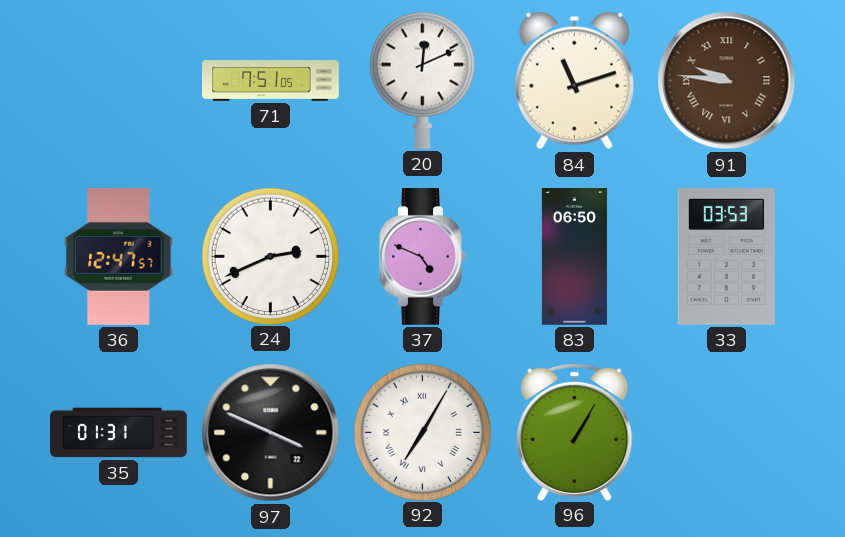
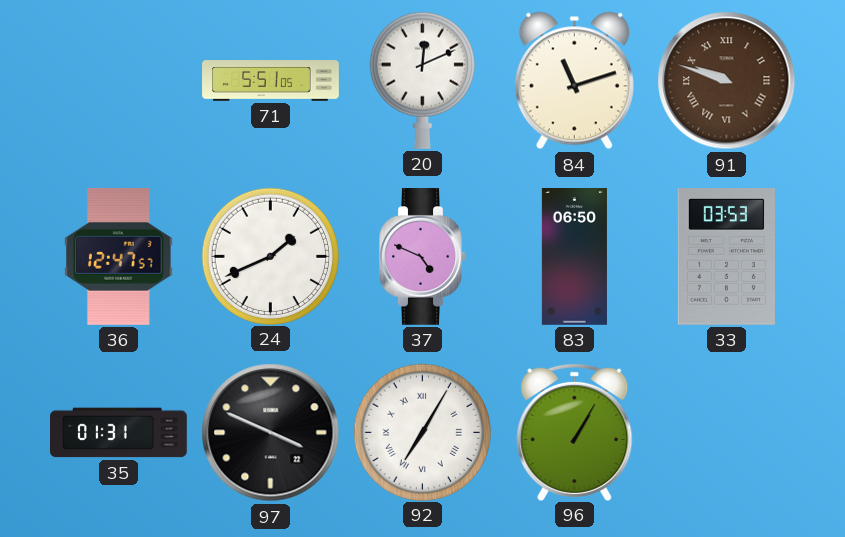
71: 7:51 -> 5:51
91: 9:46 -> 9:48
24: 2:41 -> 1:41
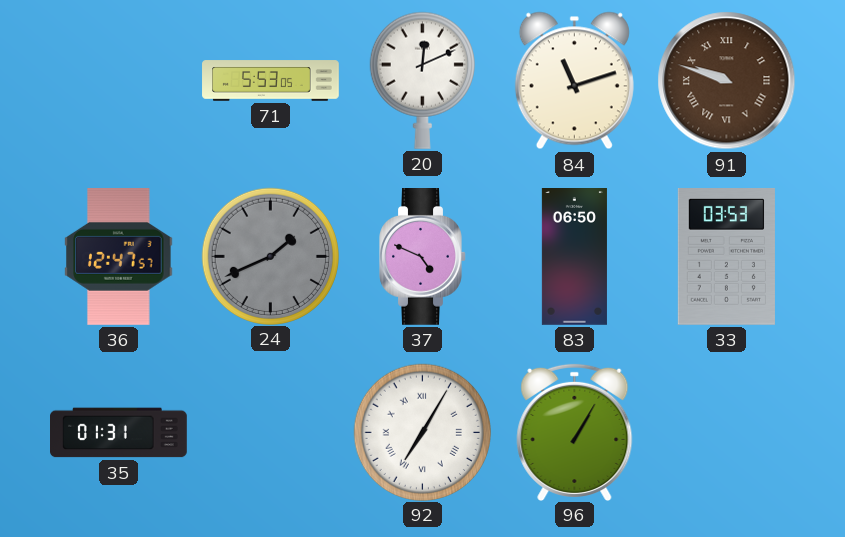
71: 5:51 -> 5:53
24 dial: white -> grey
97: 3:49 -> none
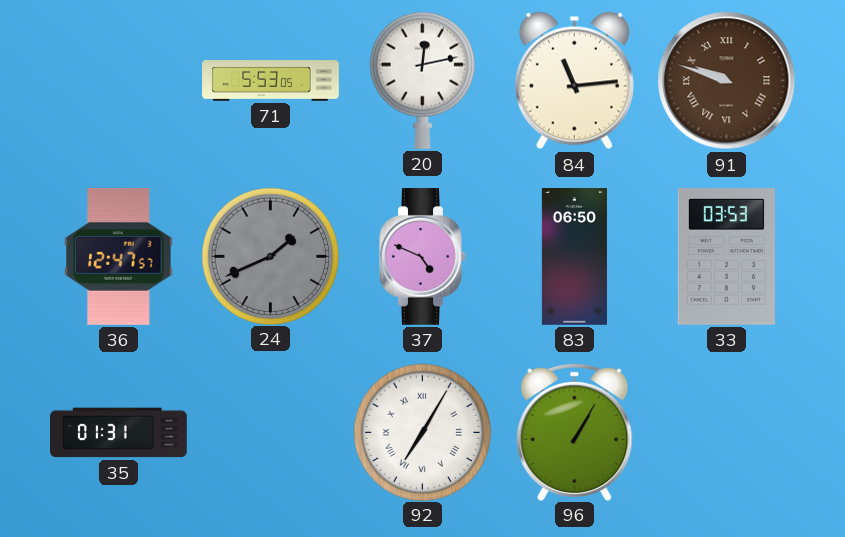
20: 12:11 -> 12:13
84: 11:12 -> 11:14
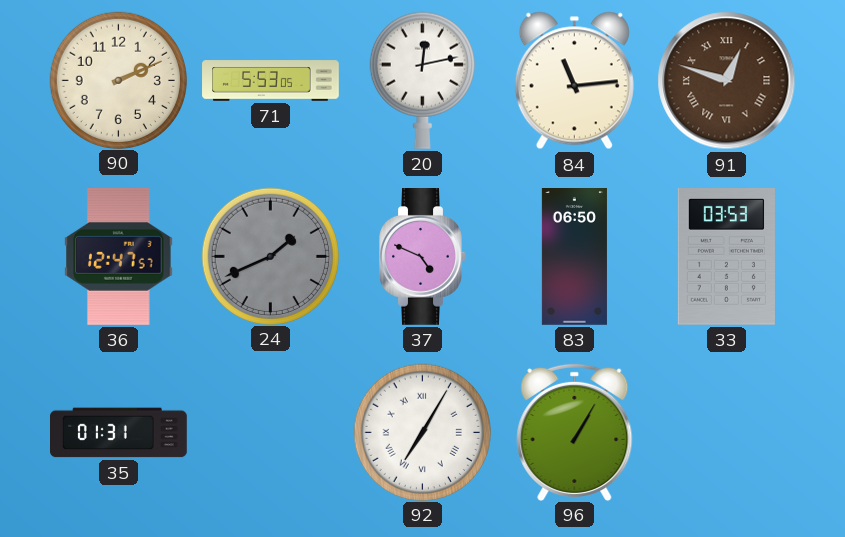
90: none -> 2:11
91: 9:48 -> 12:48
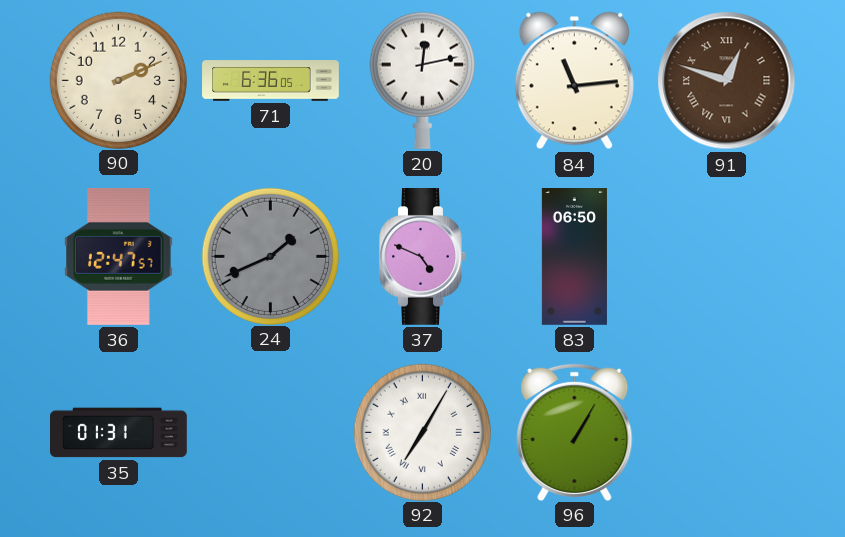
71: 5:53 -> 6:36
33: 03:53 -> none
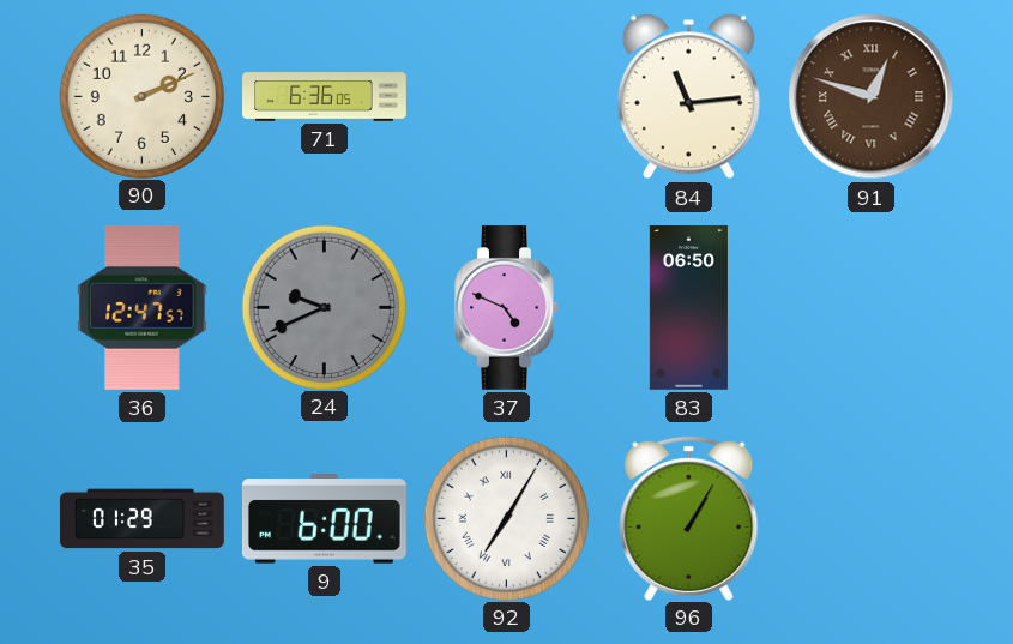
20: 12:13 -> none
24: 1:41 -> 9:41
35: 01:31 -> 01:29
9: none -> 6:00
